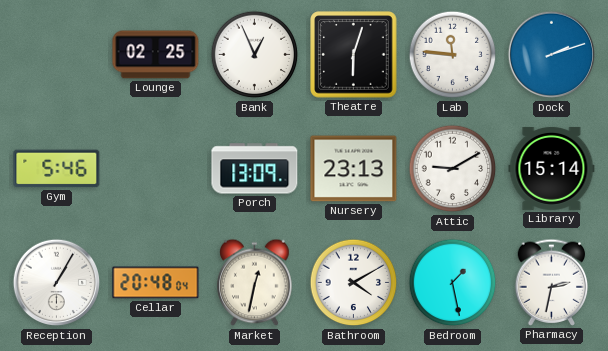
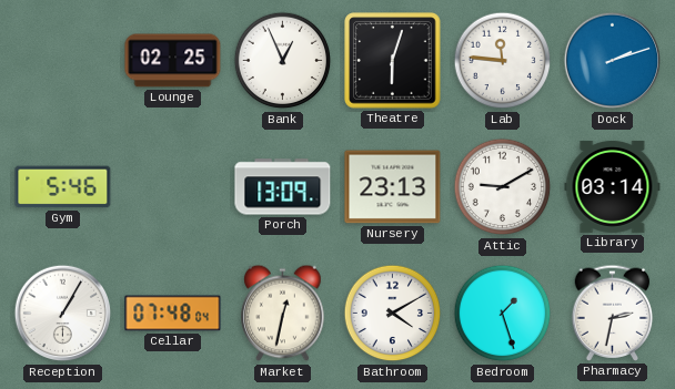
Library: 15:14 -> 03:14
Cellar: 20:48 -> 07:48
Bedroom: 1:28 -> 1:27
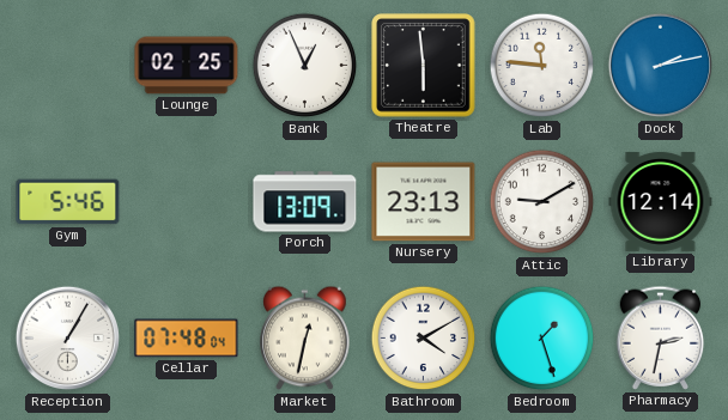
Theatre: 6:03 -> 5:59
Dock: 2:12 -> 2:13
Library: 03:14 -> 12:14
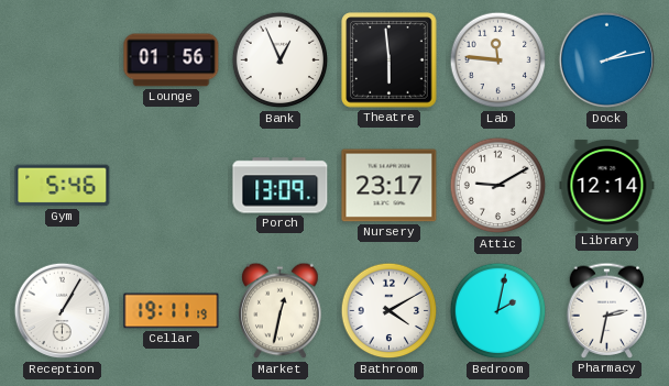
Lounge: 02:25 -> 01:56
Nursery: 23:13 -> 23:17
Cellar: 07:48 -> 19:11
Bedroom: 1:27 -> 2:02
